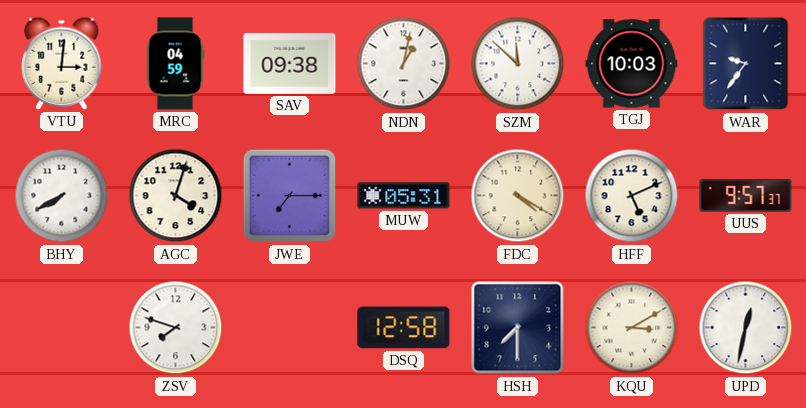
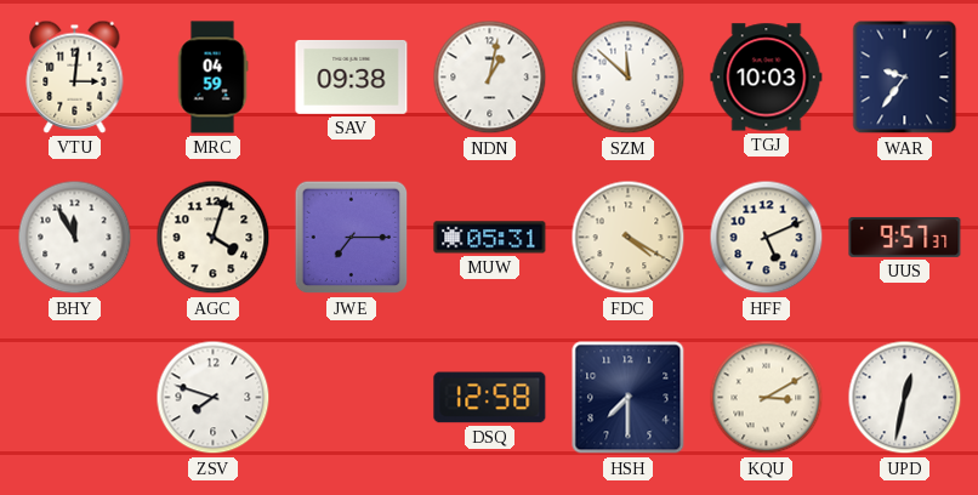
BHY: 7:40 -> 11:55
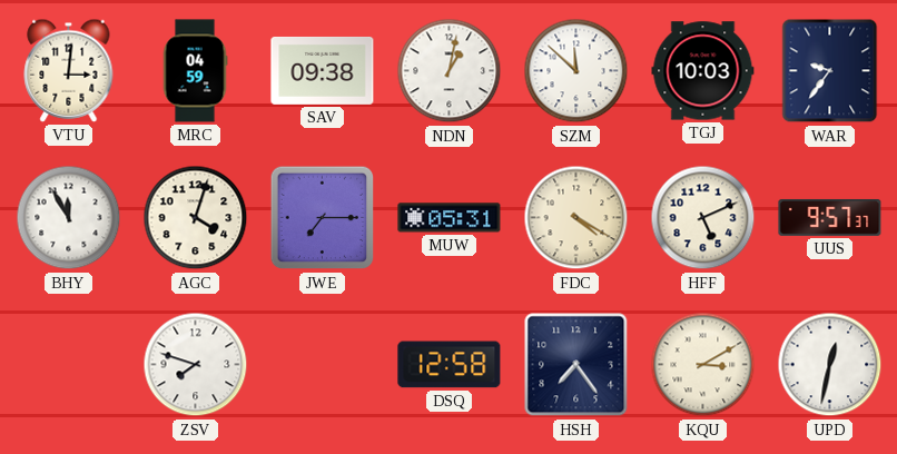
HSH: 7:30 -> 7:24
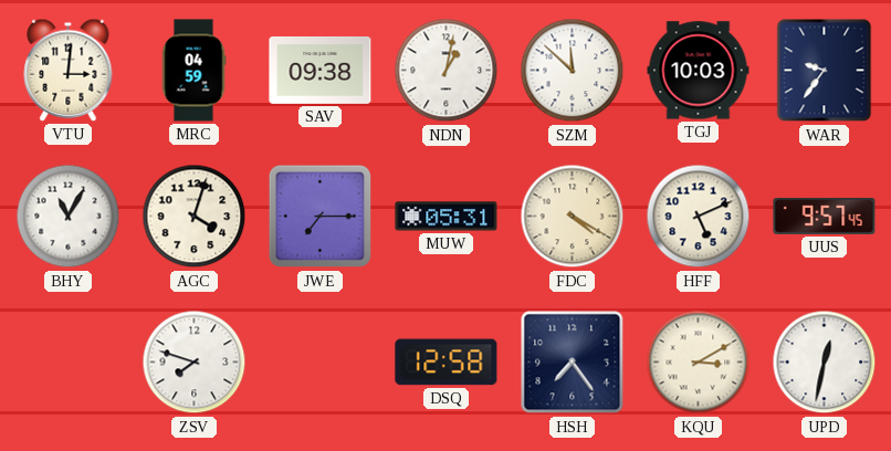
BHY: 11:55 -> 11:05
UUS: 9:57:37 -> 9:57:45
